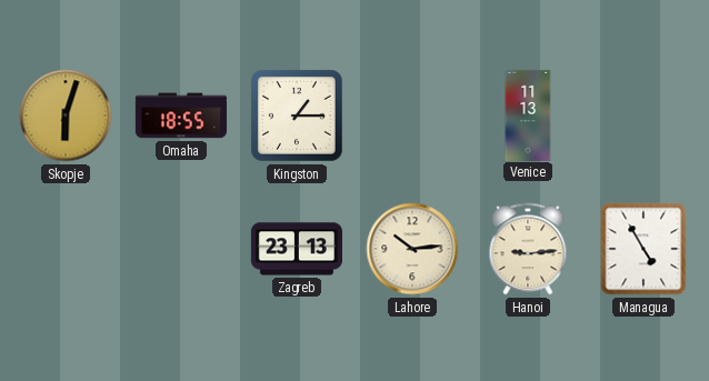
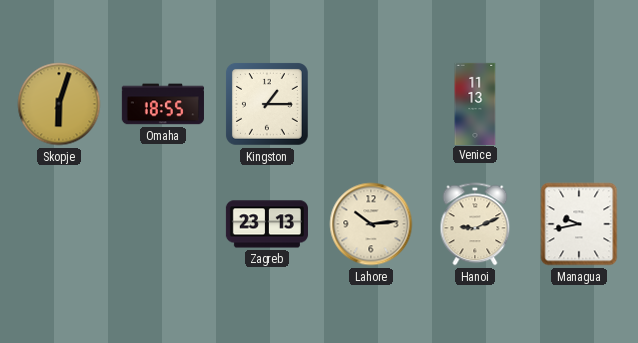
Hanoi: 9:14 -> 9:11
Managua: 4:55 -> 9:43
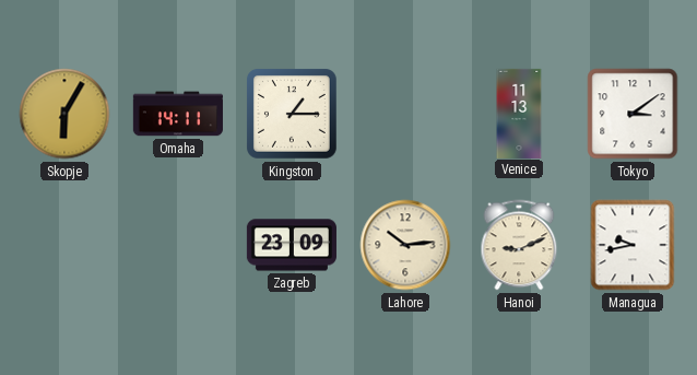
Skopje: 6:03 -> 6:05
Omaha: 18:55 -> 14:11
Tokyo: none -> 3:09
Zagreb: 23:13 -> 23:09
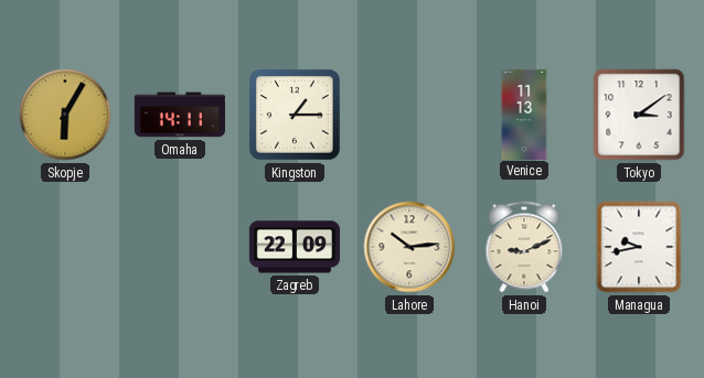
Zagreb: 23:09 -> 22:09
